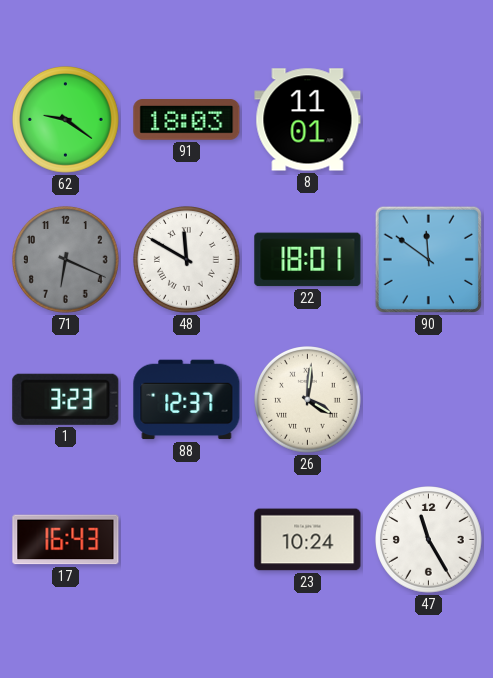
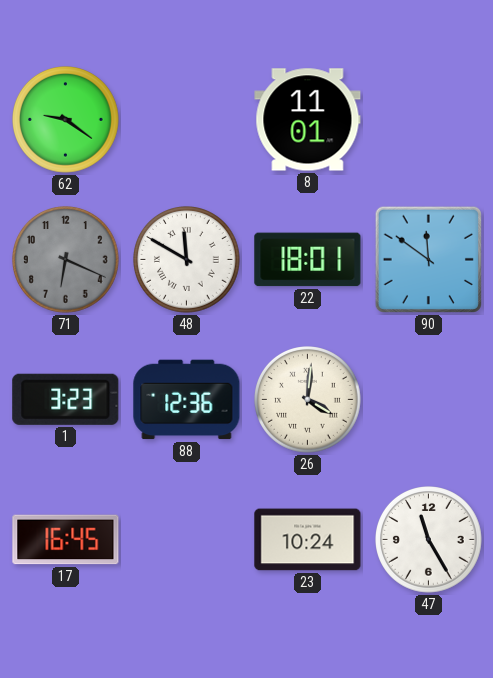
91: 18:03 -> none
88: 12:37 -> 12:36
17: 16:43 -> 16:45
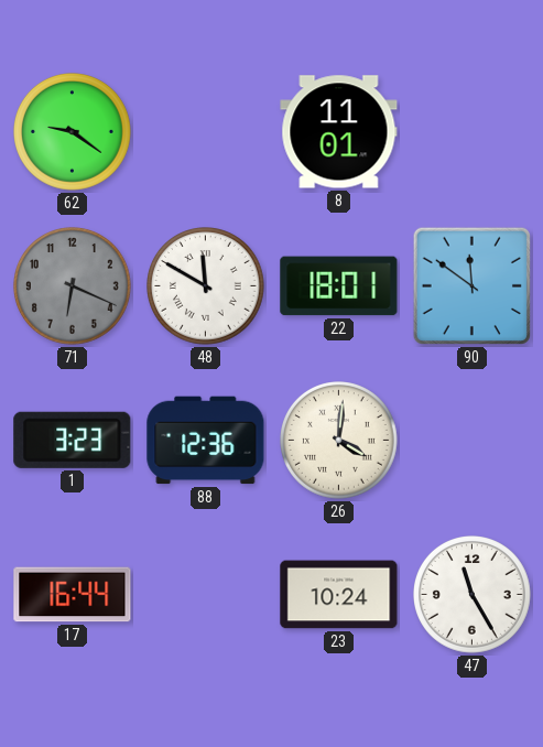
17: 16:45 -> 16:44
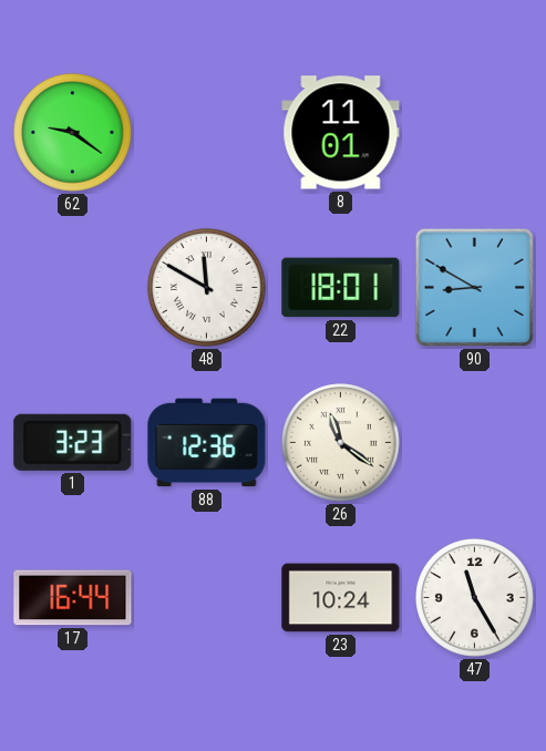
71: 6:19 -> none
90: 11:51 -> 8:50
26: 4:01 -> 11:21
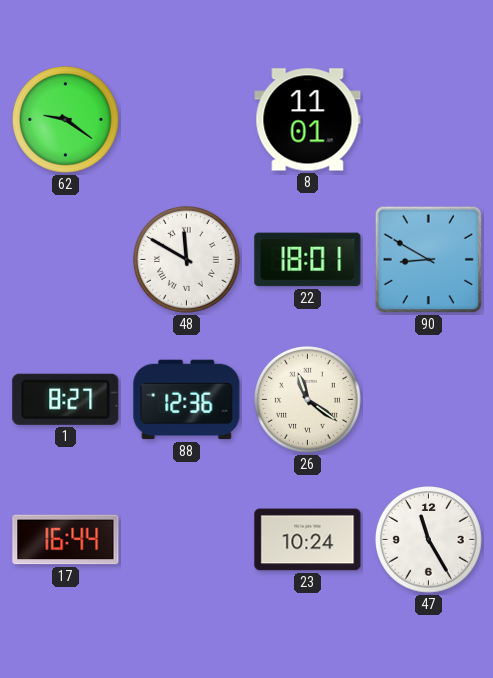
1: 3:23 -> 8:27
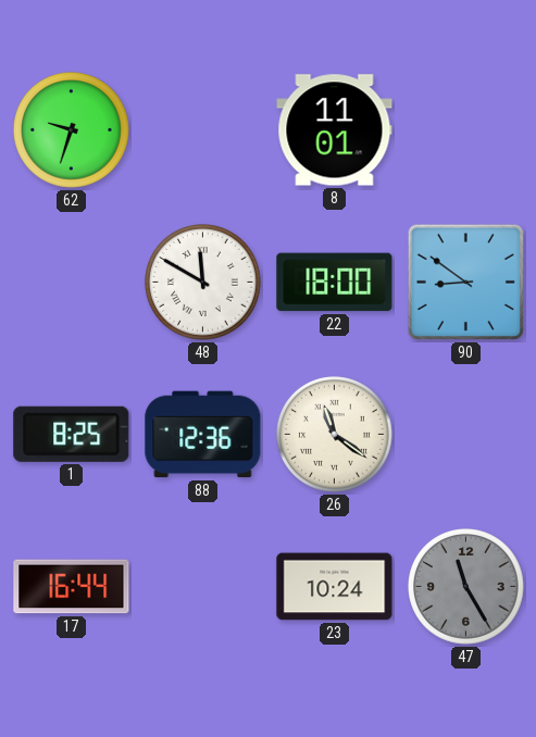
62: 9:21 -> 9:33
22: 18:01 -> 18:00
90: 8:50 -> 8:51
1: 8:27 -> 8:25
47 dial: white -> grey
